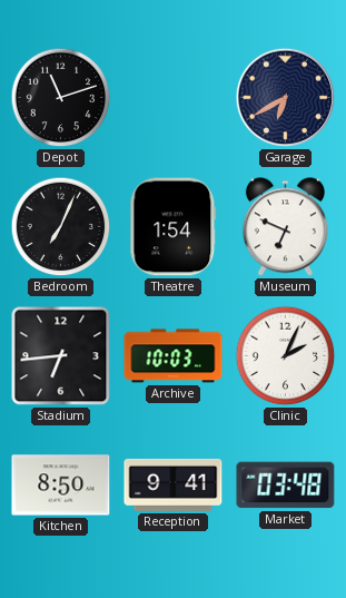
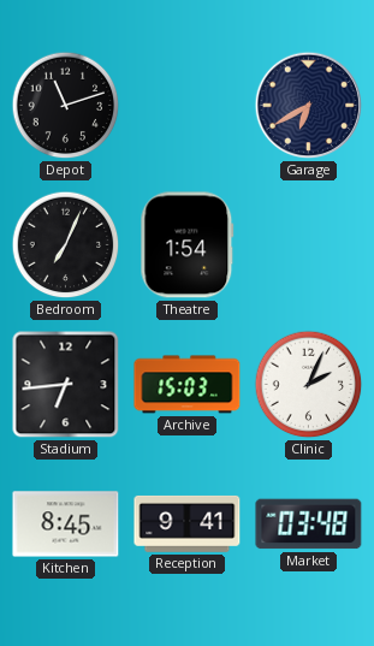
Museum: 6:49 -> none
Archive: 10:03 -> 15:03
Kitchen: 8:50 -> 8:45
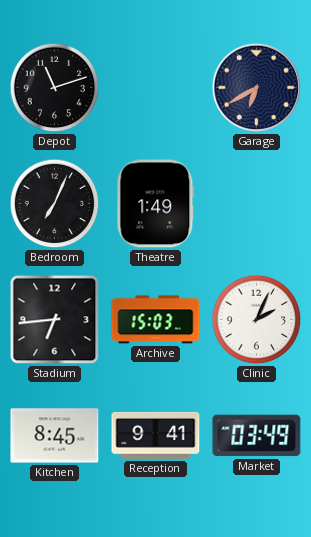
Theatre: 1:54 -> 1:49
Market: 03:48 -> 03:49
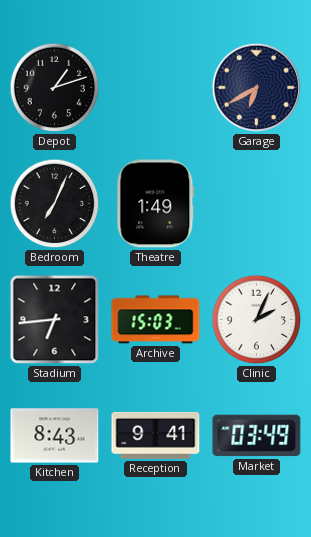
Depot: 11:12 -> 1:12
Kitchen: 8:45 -> 8:43
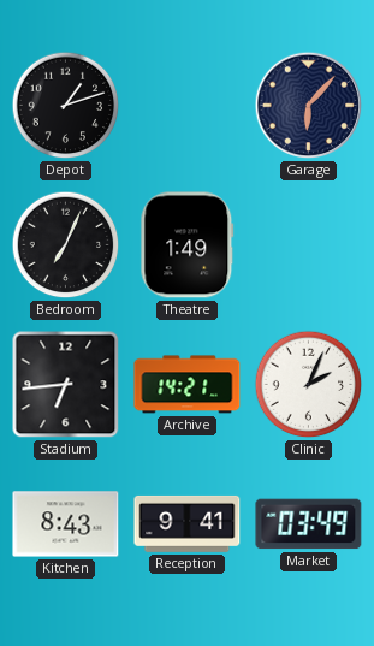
Garage: 6:40 -> 6:07
Archive: 15:03 -> 14:21
